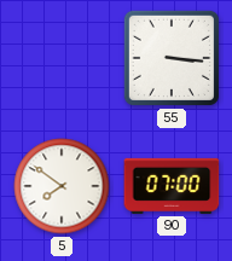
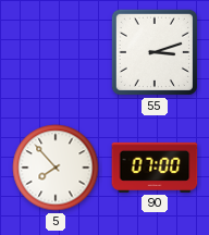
55: 3:16 -> 3:12
5: 7:51 -> 7:53
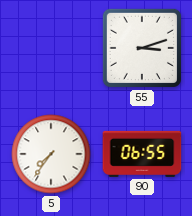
5: 7:53 -> 7:36
90: 07:00 -> 06:55
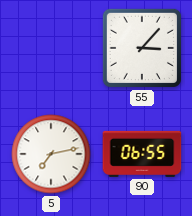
55: 3:12 -> 3:07
5: 7:36 -> 7:13
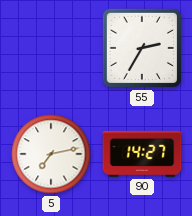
55: 3:07 -> 2:35
90: 06:55 -> 14:27
